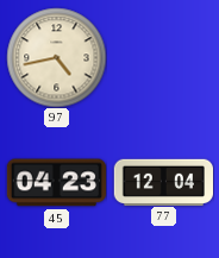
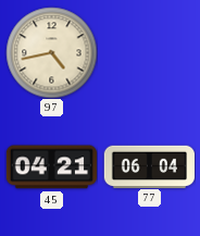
45: 04:23 -> 04:21
77: 12:04 -> 06:04
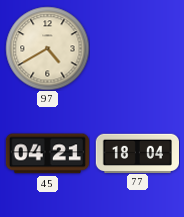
97: 4:43 -> 4:40
77: 06:04 -> 18:04
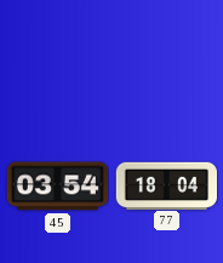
97: 4:40 -> none
45: 04:21 -> 03:54
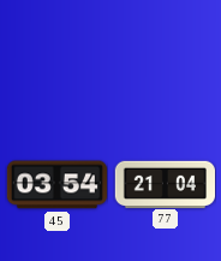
77: 18:04 -> 21:04
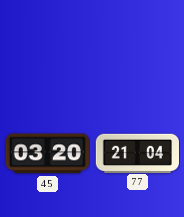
45: 03:54 -> 03:20
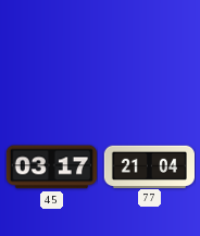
45: 03:20 -> 03:17
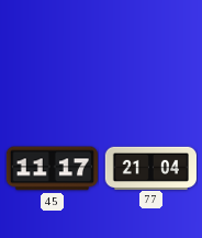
45: 03:17 -> 11:17
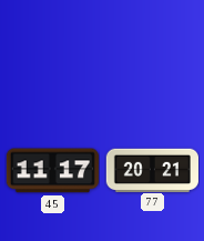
77: 21:04 -> 20:21
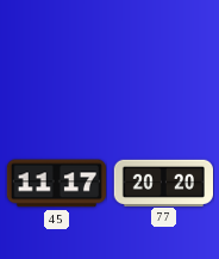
77: 20:21 -> 20:20
